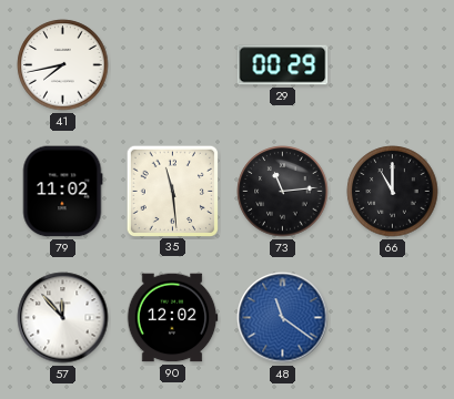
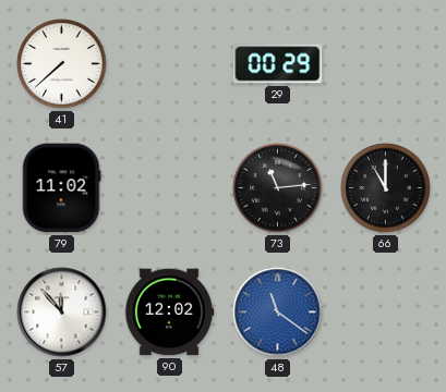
41: 7:43 -> 7:38
35: 11:29 -> none
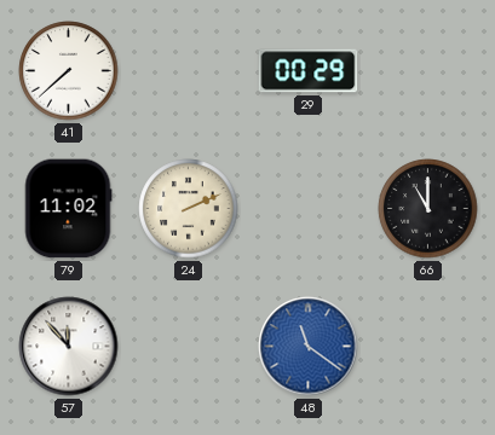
24: none -> 2:11
73: 11:14 -> none
90: 12:02 -> none
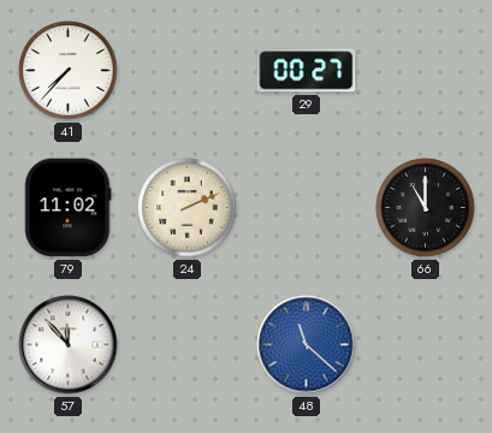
41: 7:38 -> 7:37
29: 00:29 -> 00:27
48: 11:21 -> 11:22
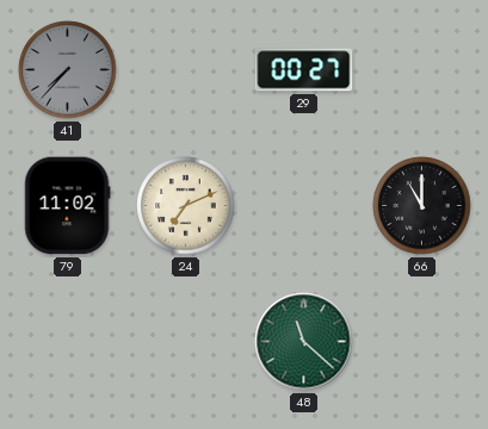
41 dial: white -> grey
24: 2:11 -> 7:11
57: 11:53 -> none
48 dial: blue -> green
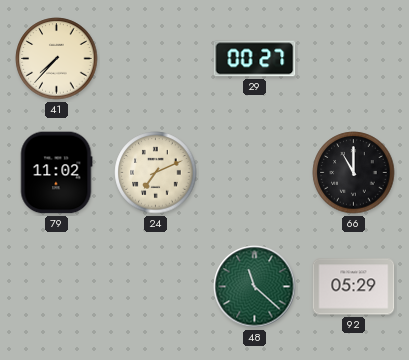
41 dial: grey -> cream
92: none -> 05:29
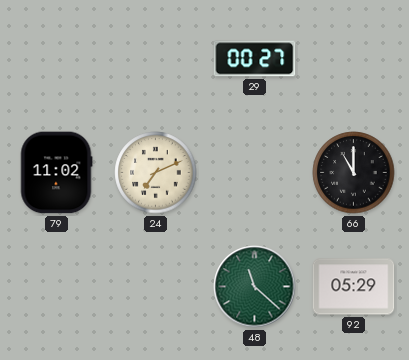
41: 7:37 -> none
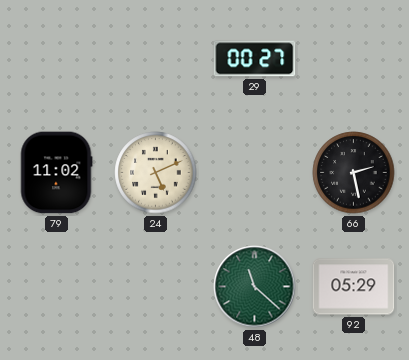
24: 7:11 -> 5:11
66: 11:00 -> 2:28
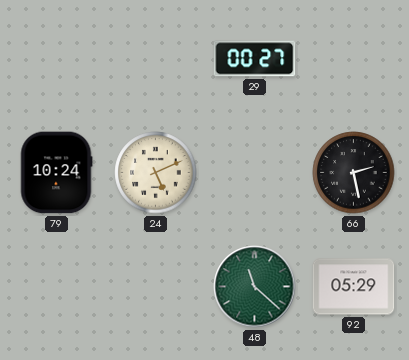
79: 11:02 -> 10:24
